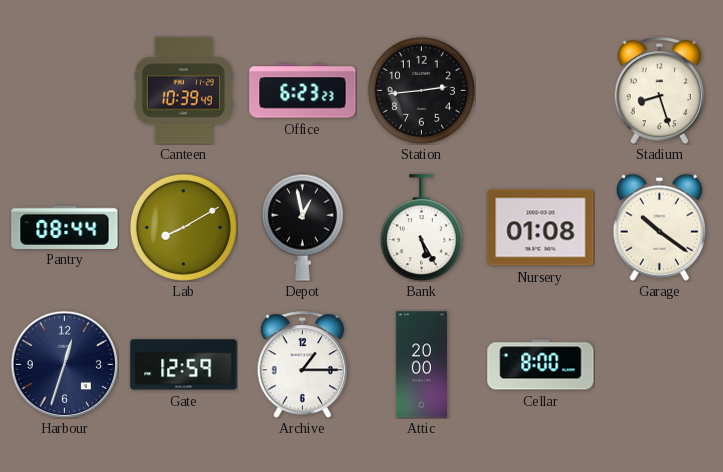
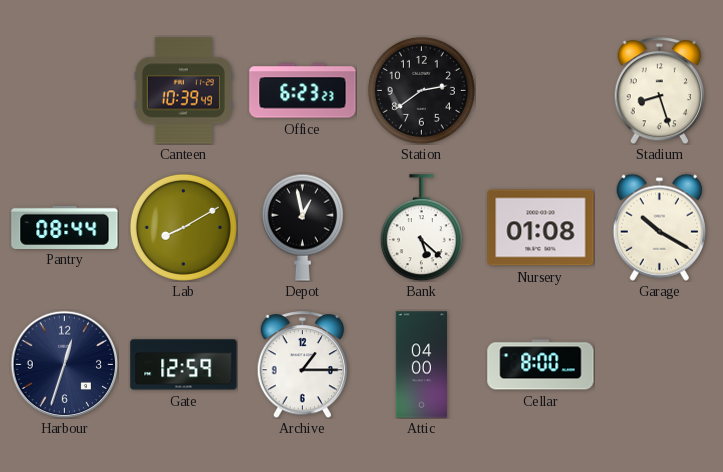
Station: 2:44 -> 2:39
Bank: 5:25 -> 5:22
Garage: 10:21 -> 10:20
Attic: 20:00 -> 04:00
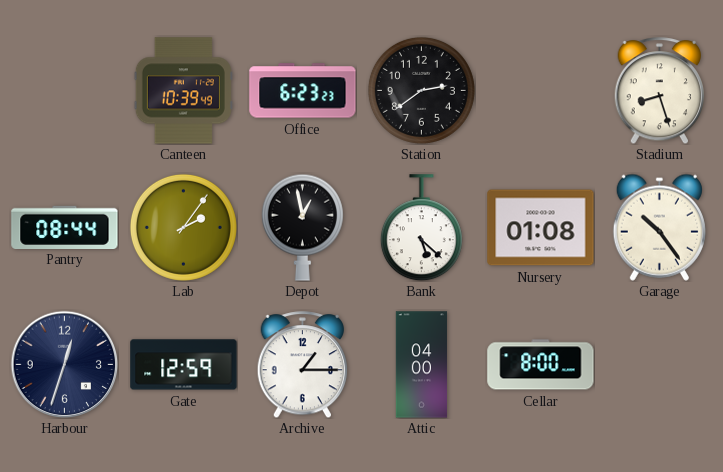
Lab: 8:10 -> 2:06
Garage: 10:20 -> 10:24
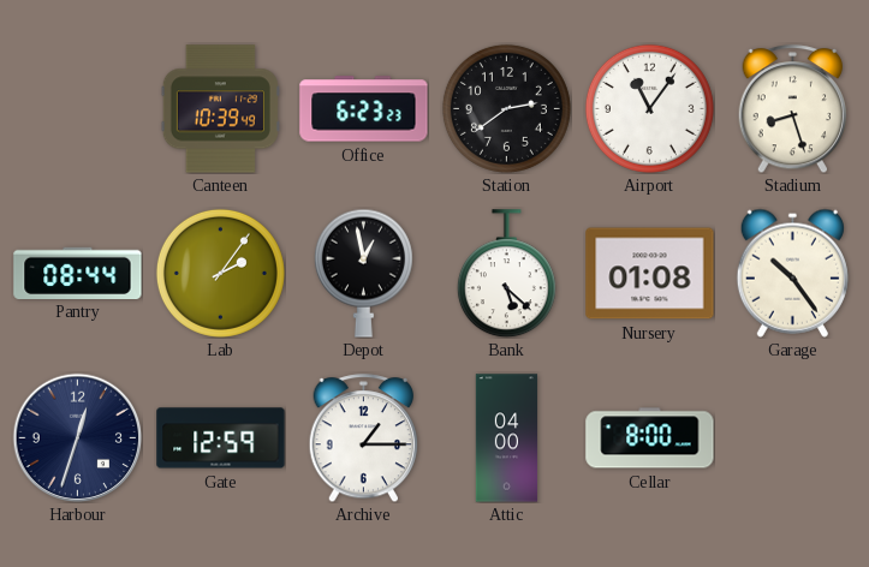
Airport: none -> 11:06
